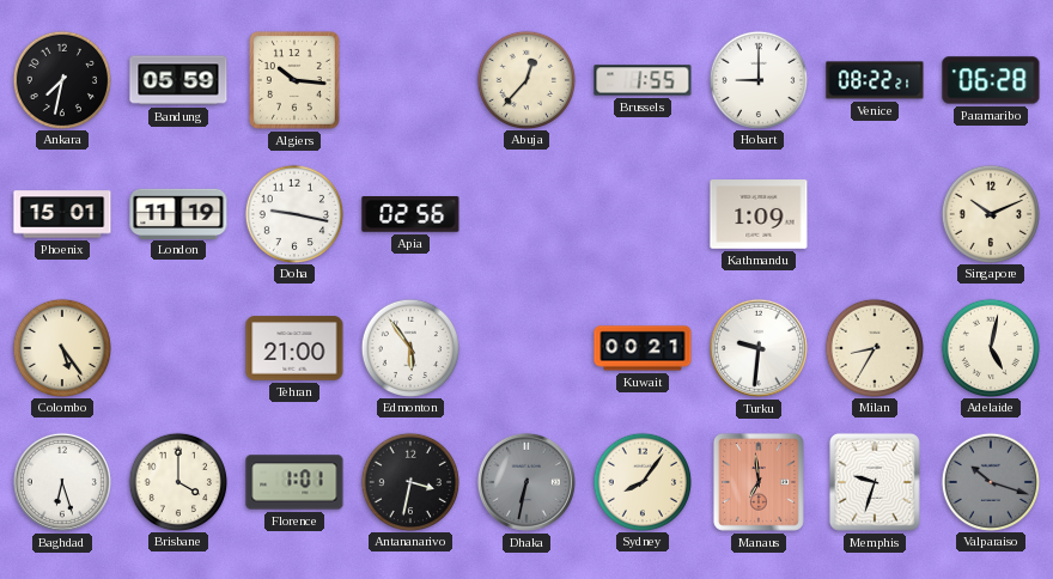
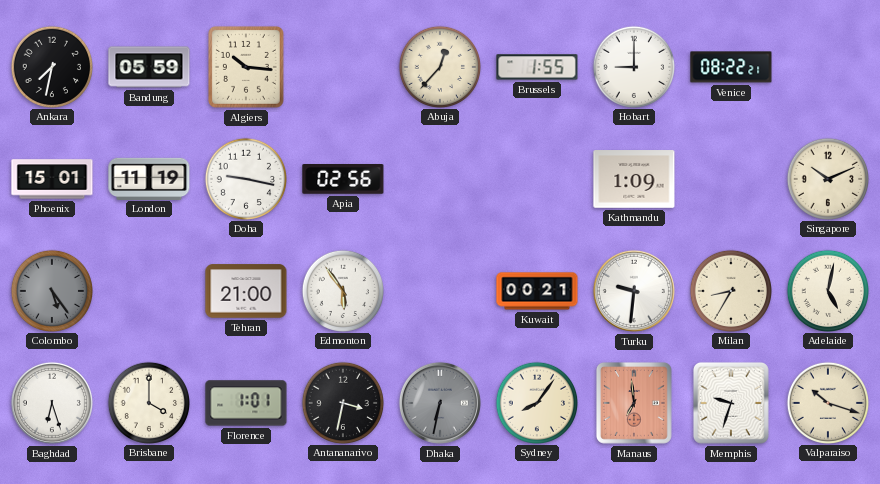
Paramaribo: 06:28 -> none
Colombo dial: cream -> grey
Valparaiso dial: grey -> cream
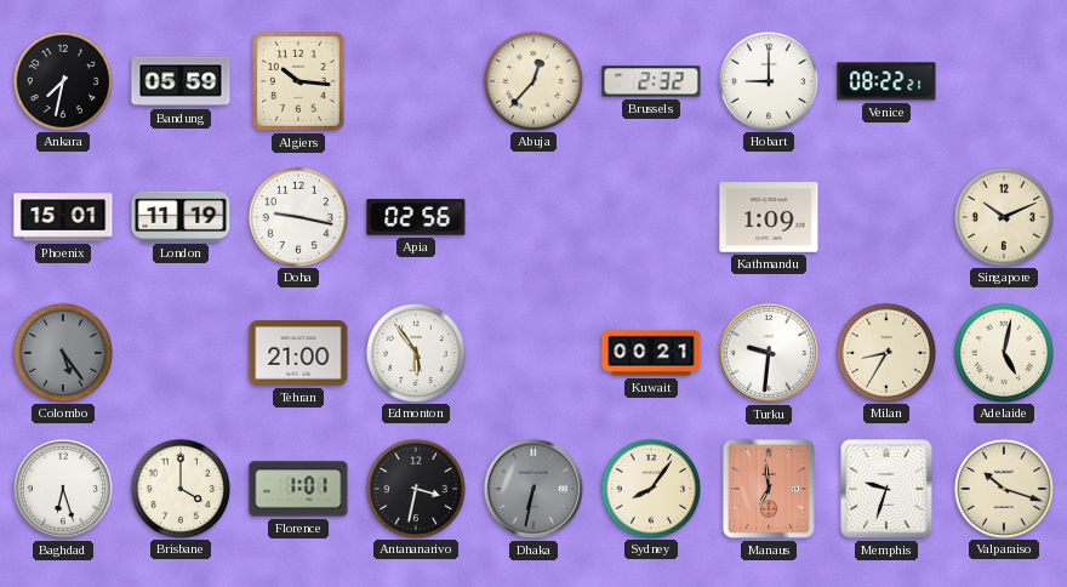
Brussels: 1:55 -> 2:32
